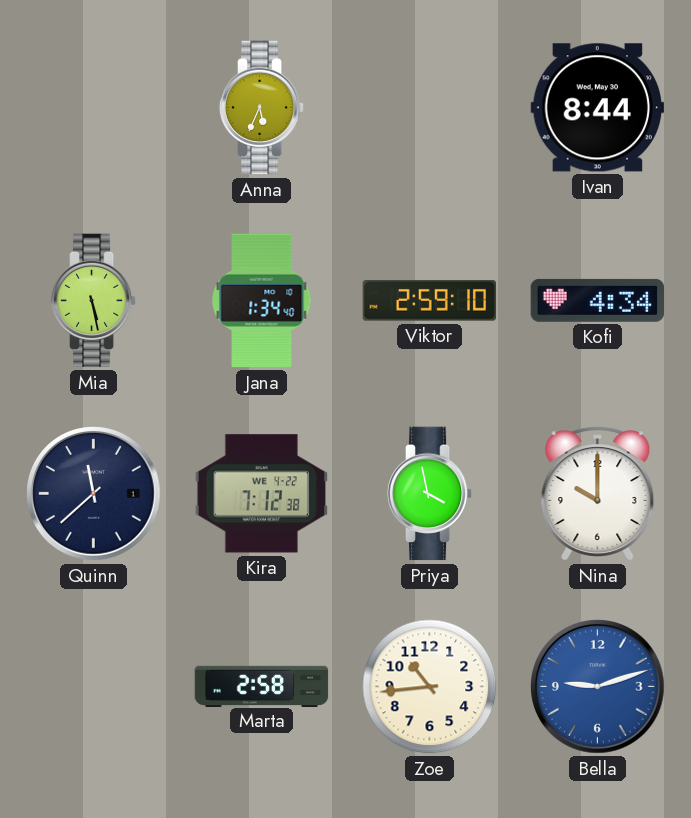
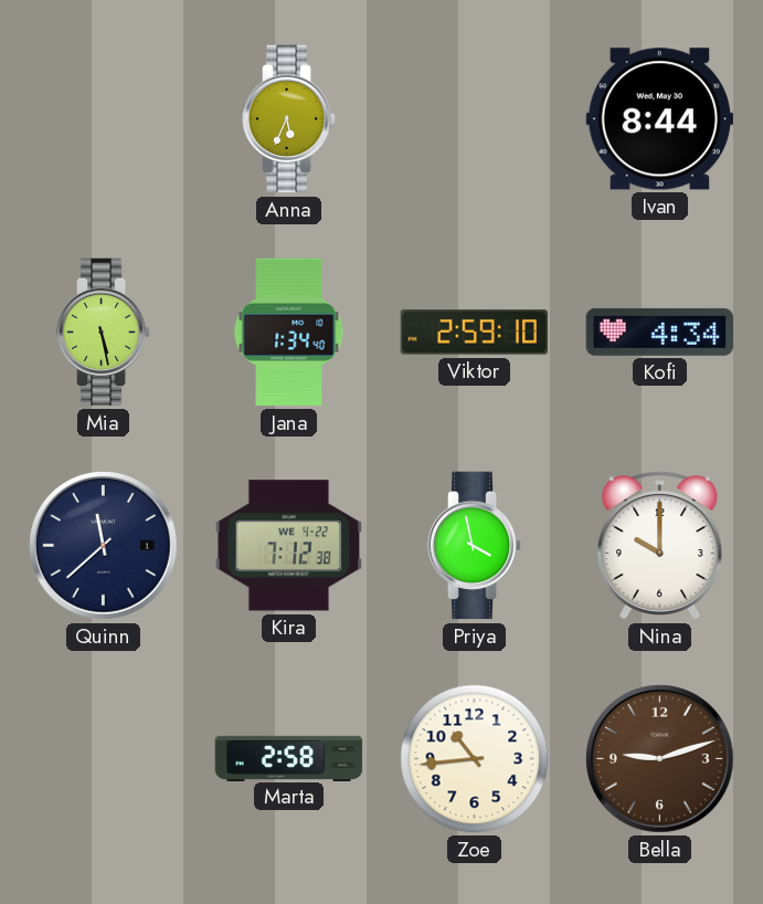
Bella dial: blue -> brown
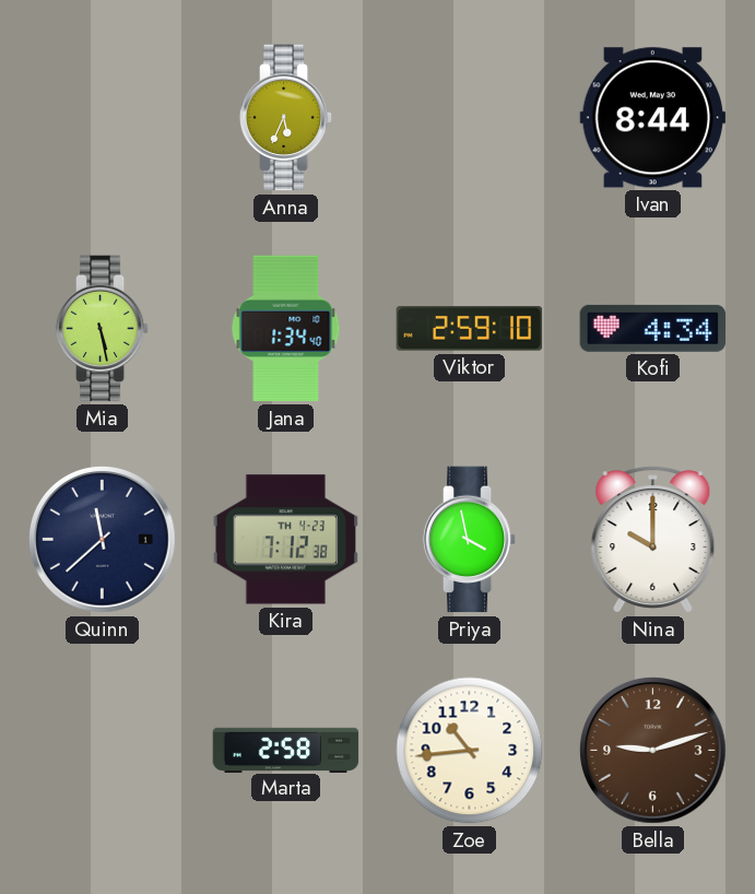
Kira date: WE 4-22 -> TH 4-23
